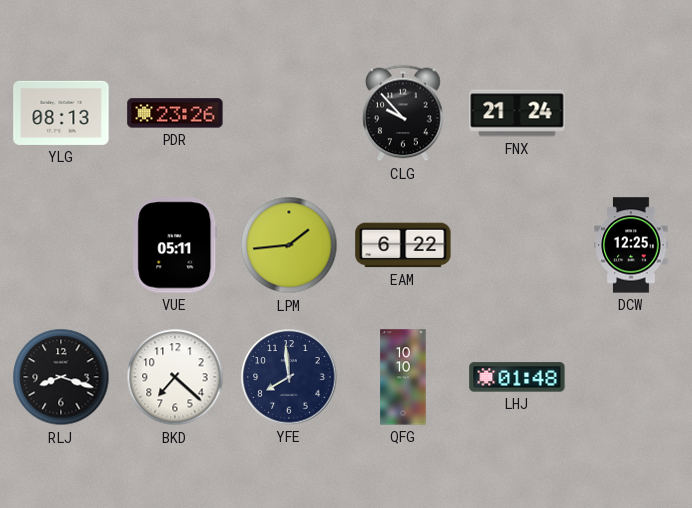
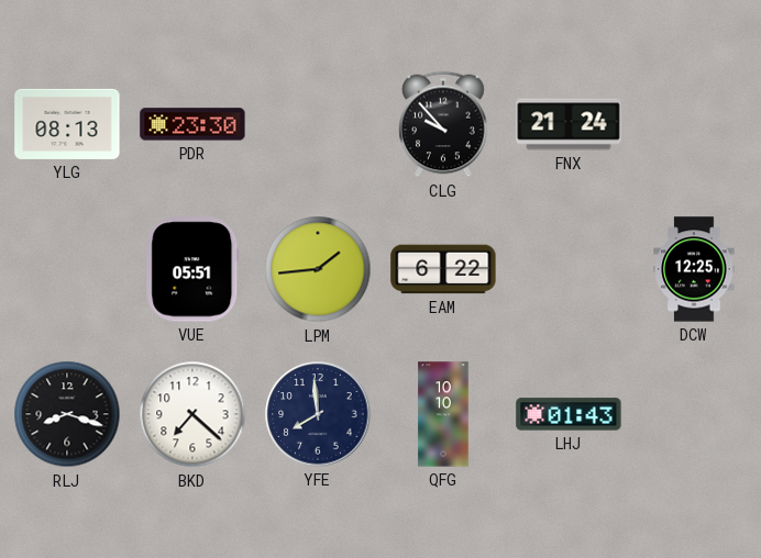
PDR: 23:26 -> 23:30
VUE: 05:11 -> 05:51
LHJ: 01:48 -> 01:43
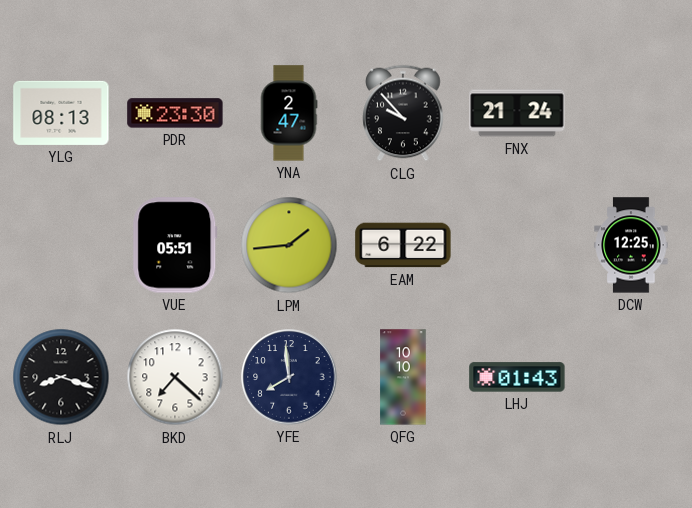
YNA: none -> 2:47
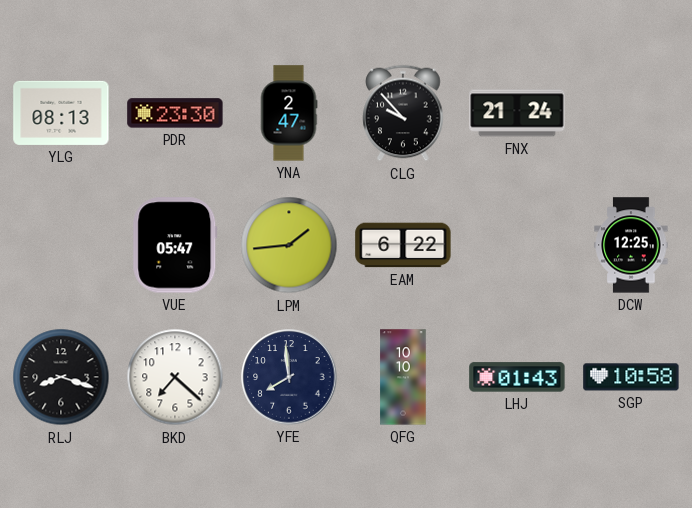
VUE: 05:51 -> 05:47
SGP: none -> 10:58
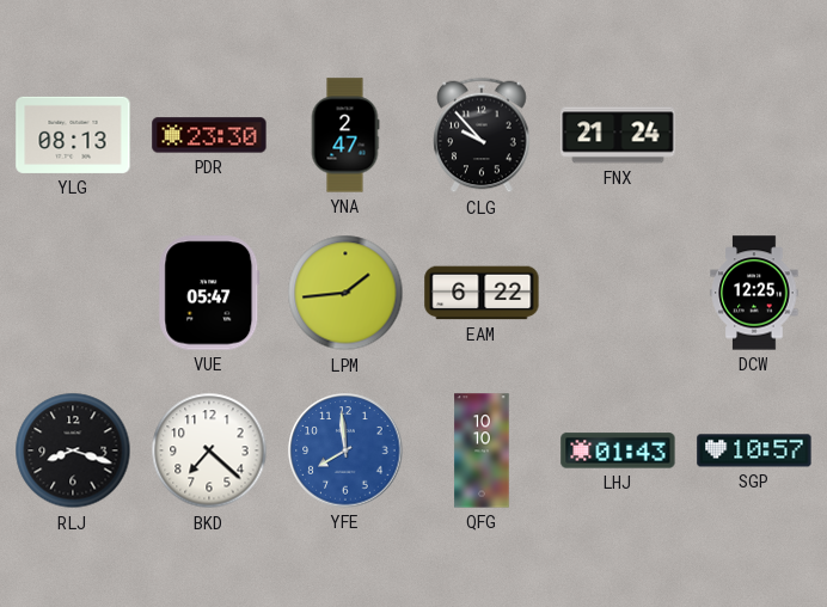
YFE dial: navy -> blue
SGP: 10:58 -> 10:57
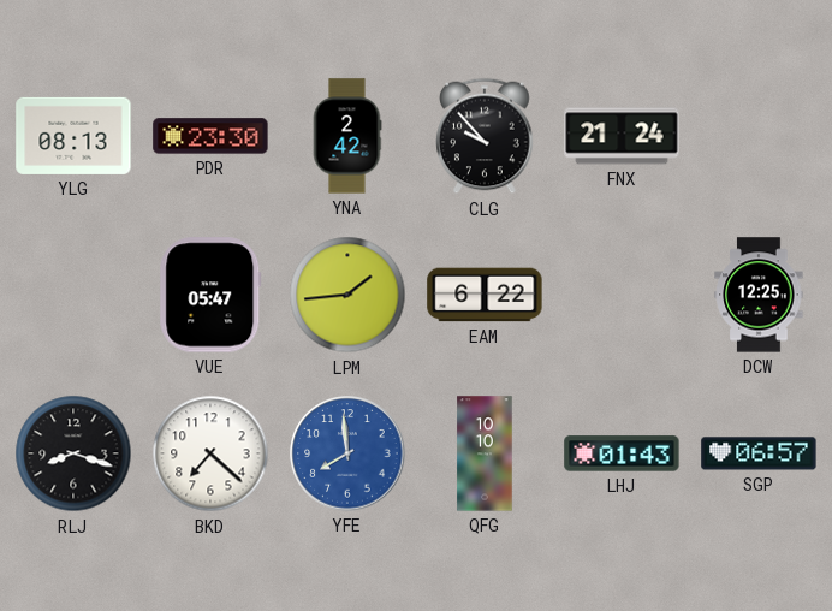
YNA: 2:47 -> 2:42
SGP: 10:57 -> 06:57
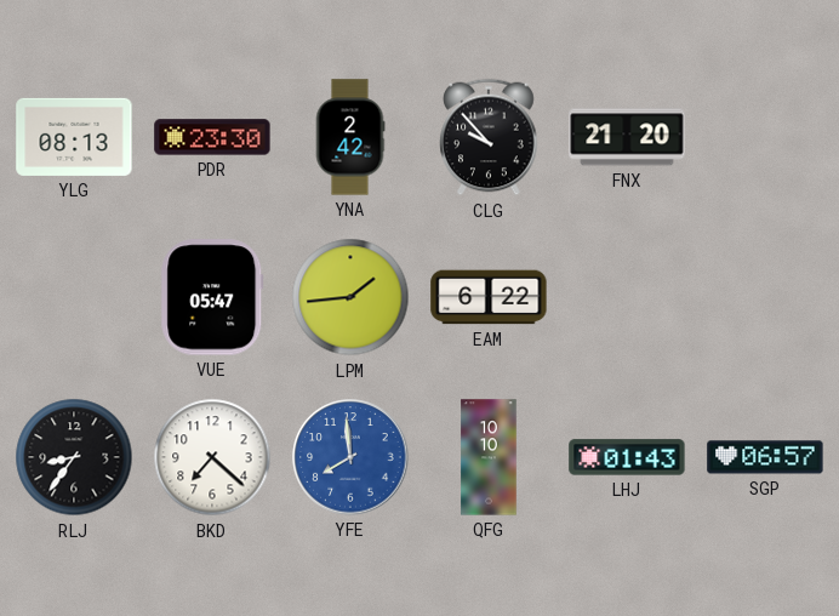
FNX: 21:24 -> 21:20
DCW: 12:25 -> none
RLJ: 8:18 -> 8:36
